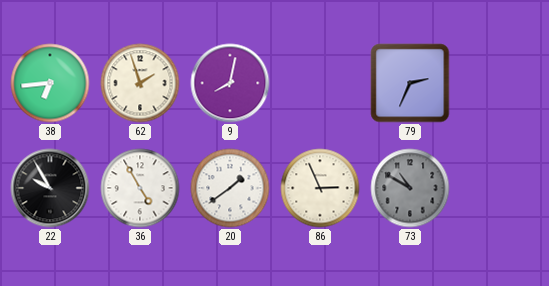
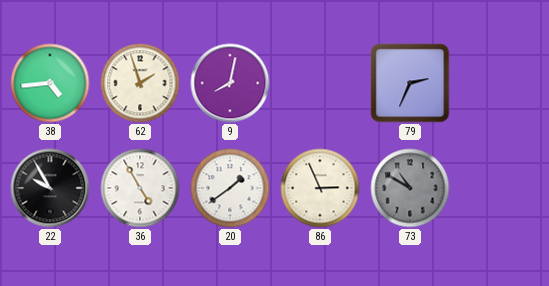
38: 6:44 -> 4:44
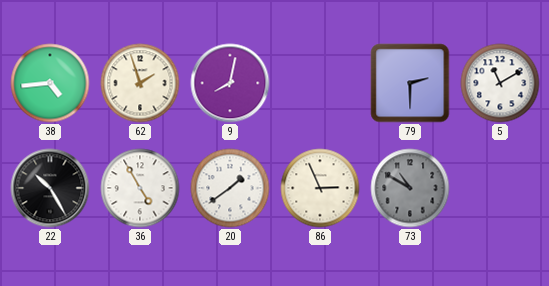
79: 2:34 -> 2:30
5: none -> 11:10
22: 9:55 -> 10:25
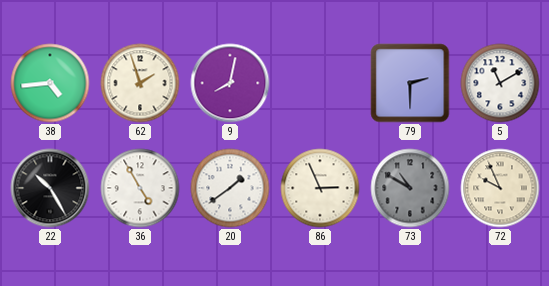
72: none -> 9:56
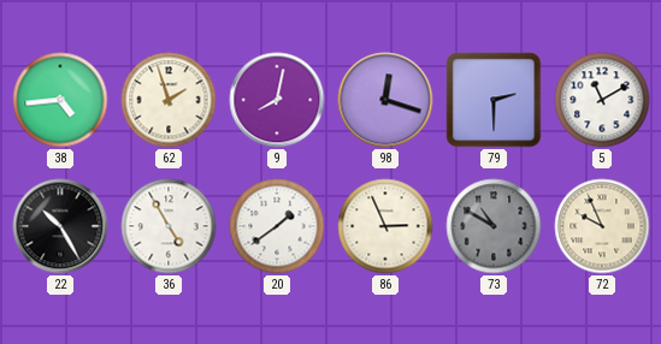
98: none -> 12:18
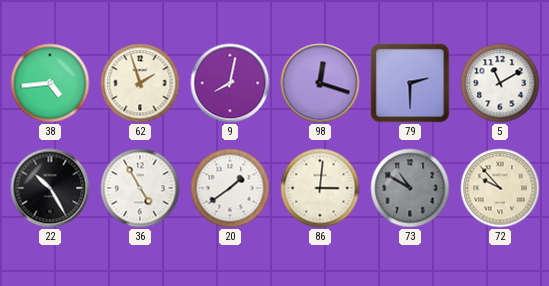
86: 2:56 -> 3:01
72: 9:56 -> 9:53
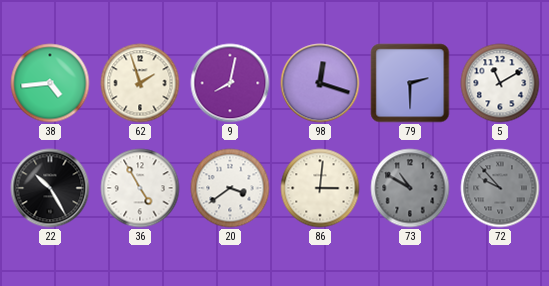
20: 1:39 -> 3:39
72 dial: cream -> grey
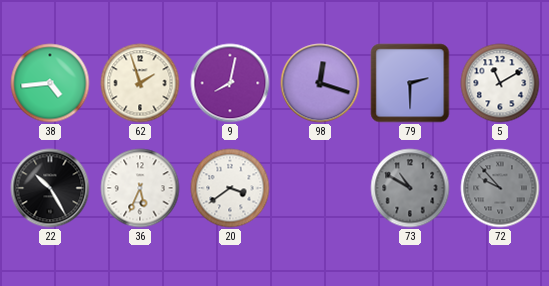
36: 4:55 -> 5:34
86: 3:01 -> none
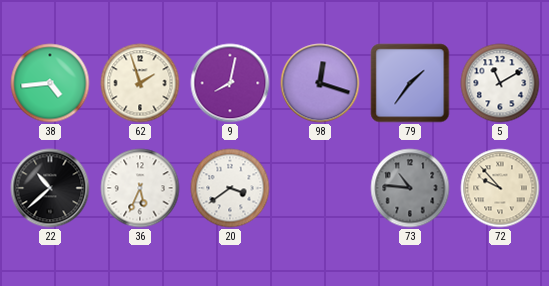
79: 2:30 -> 1:36
22: 10:25 -> 10:38
73: 10:50 -> 10:46
72 dial: grey -> cream
